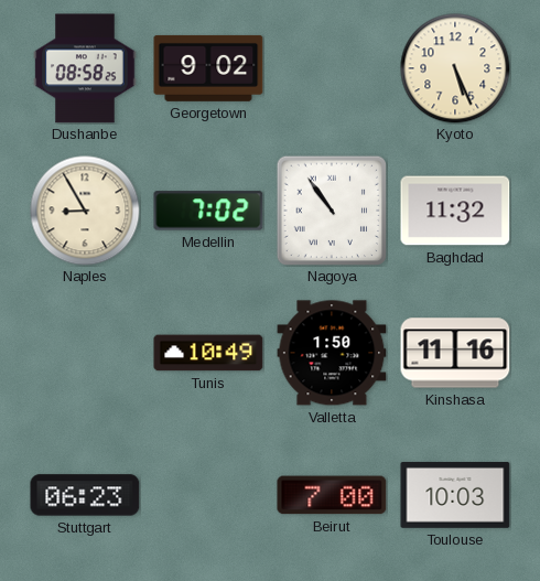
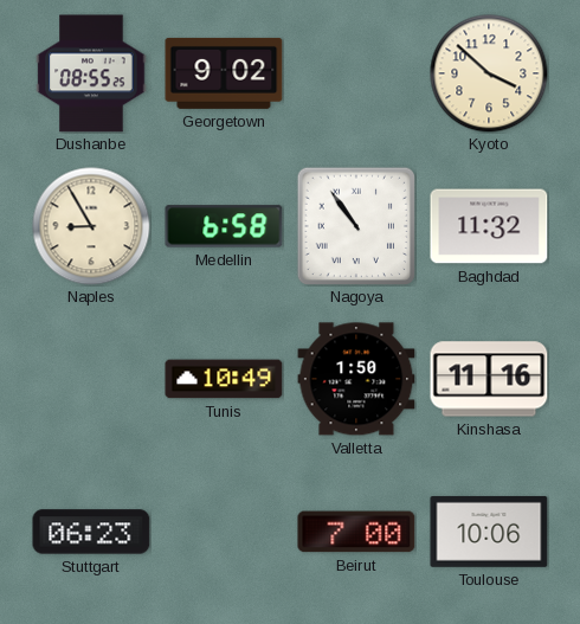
Dushanbe: 08:58 -> 08:55
Kyoto: 5:26 -> 3:52
Medellin: 7:02 -> 6:58
Toulouse: 10:03 -> 10:06
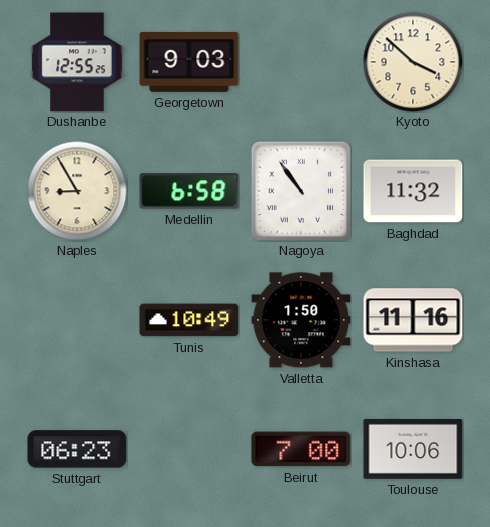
Dushanbe: 08:55 -> 12:55
Georgetown: 9:02 -> 9:03
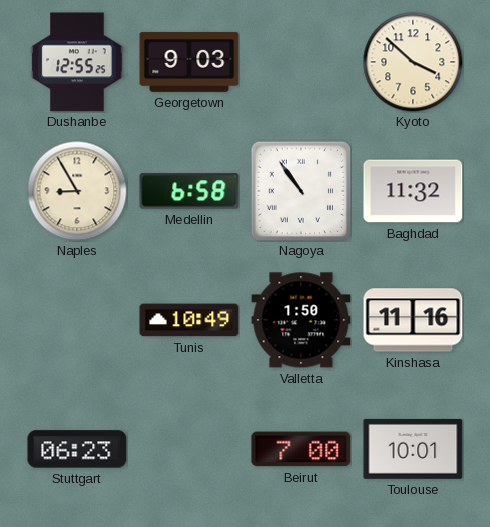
Toulouse: 10:06 -> 10:01
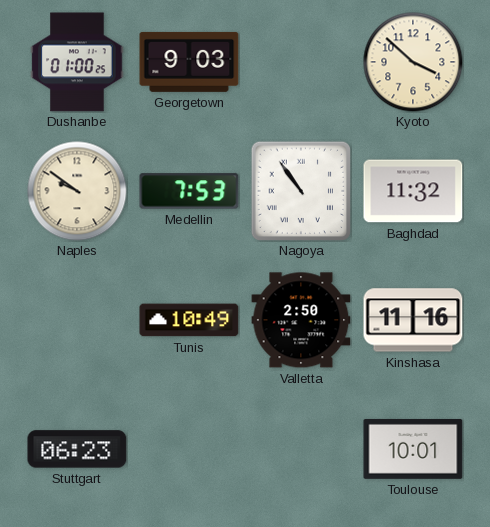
Dushanbe: 12:55 -> 01:00
Naples: 8:55 -> 9:51
Medellin: 6:58 -> 7:53
Valletta: 1:50 -> 2:50
Beirut: 7:00 -> none
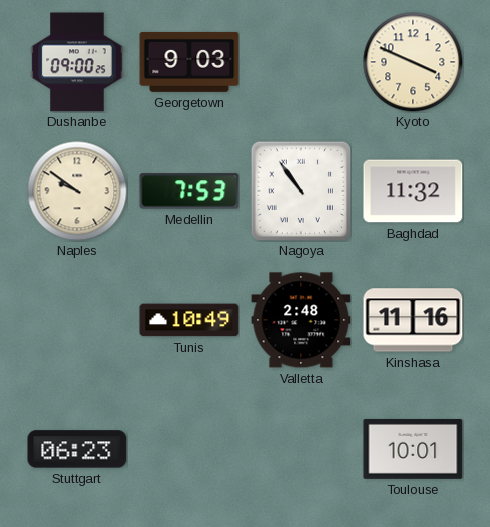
Dushanbe: 01:00 -> 09:00
Kyoto: 3:52 -> 3:49
Valletta: 2:50 -> 2:48
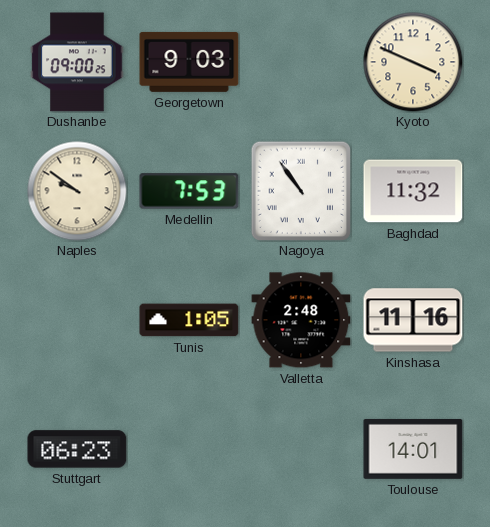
Tunis: 10:49 -> 1:05
Toulouse: 10:01 -> 14:01
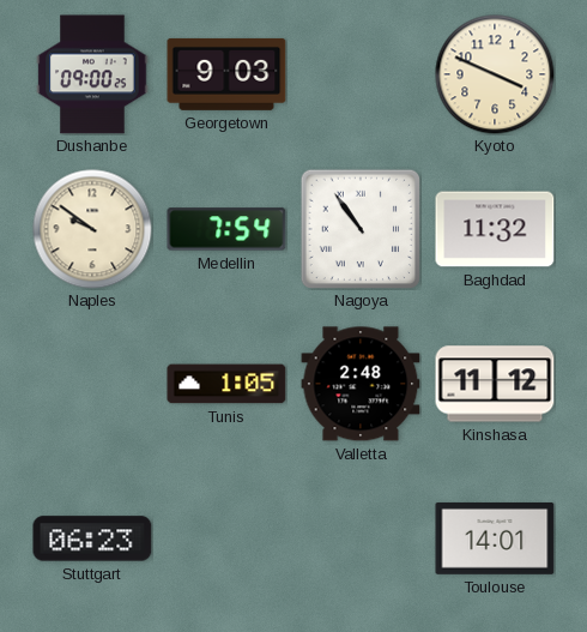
Medellin: 7:53 -> 7:54
Kinshasa: 11:16 -> 11:12
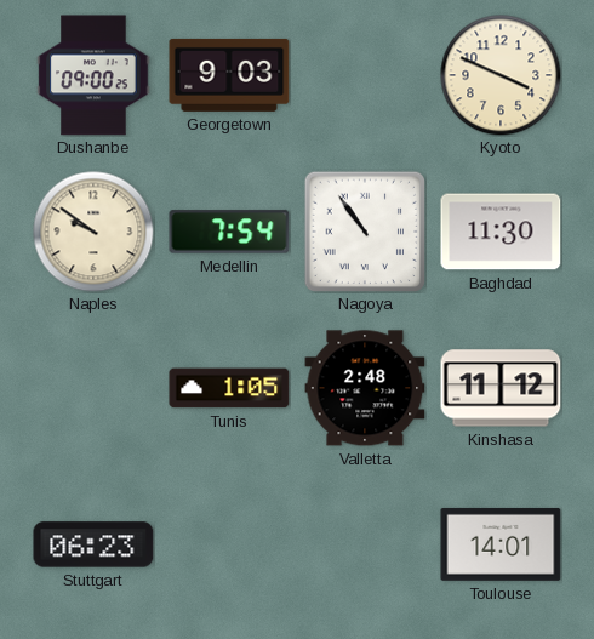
Baghdad: 11:32 -> 11:30
